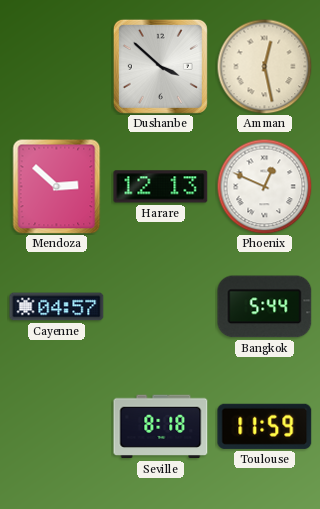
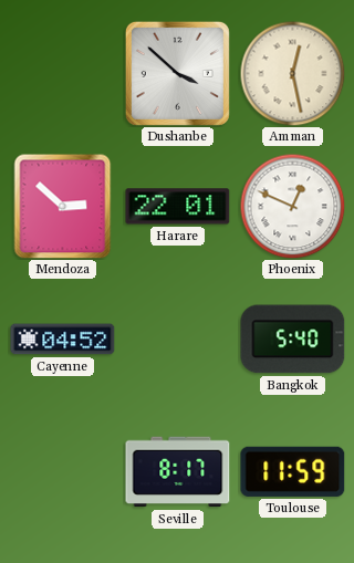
Harare: 12:13 -> 22:01
Cayenne: 04:57 -> 04:52
Bangkok: 5:44 -> 5:40
Seville: 8:18 -> 8:17
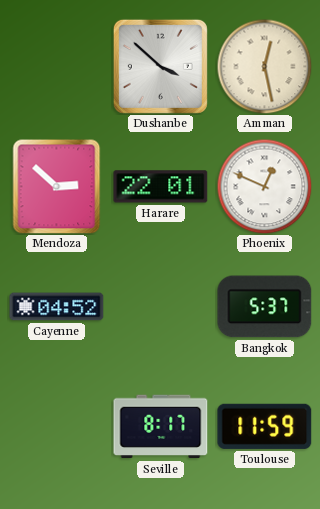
Bangkok: 5:40 -> 5:37
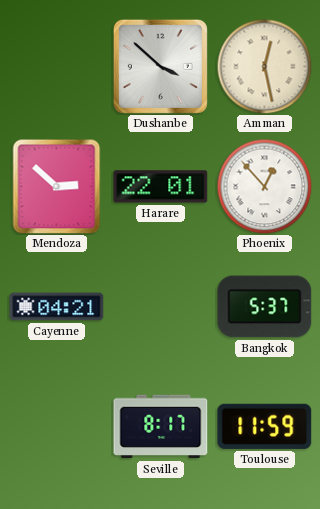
Phoenix: 12:49 -> 12:53
Cayenne: 04:52 -> 04:21
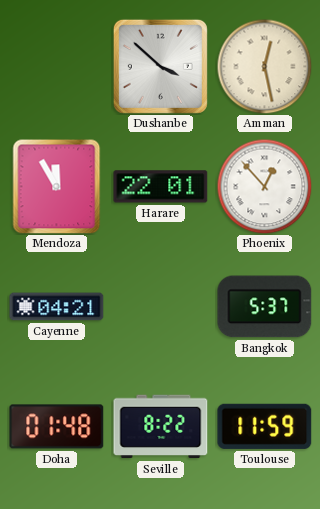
Mendoza: 2:52 -> 11:55
Doha: none -> 01:48
Seville: 8:17 -> 8:22
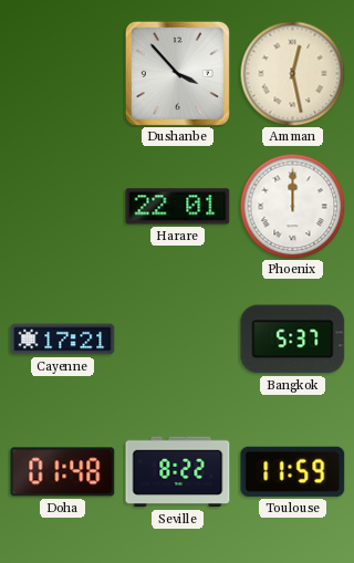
Dushanbe: 3:52 -> 3:53
Mendoza: 11:55 -> none
Phoenix: 12:53 -> 12:00
Cayenne: 04:21 -> 17:21
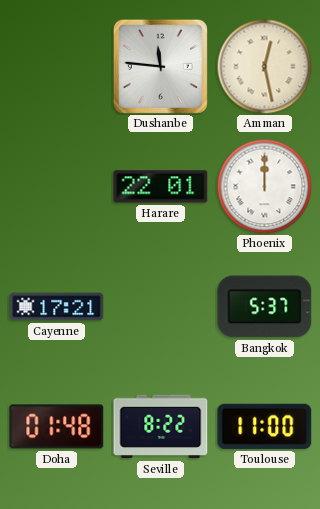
Dushanbe: 3:53 -> 11:46
Toulouse: 11:59 -> 11:00
